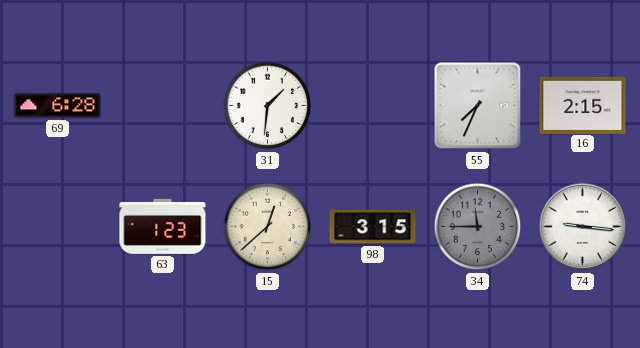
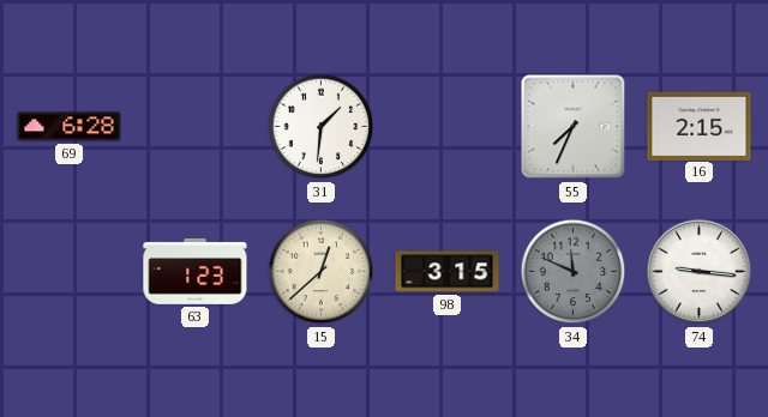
34: 11:45 -> 11:49
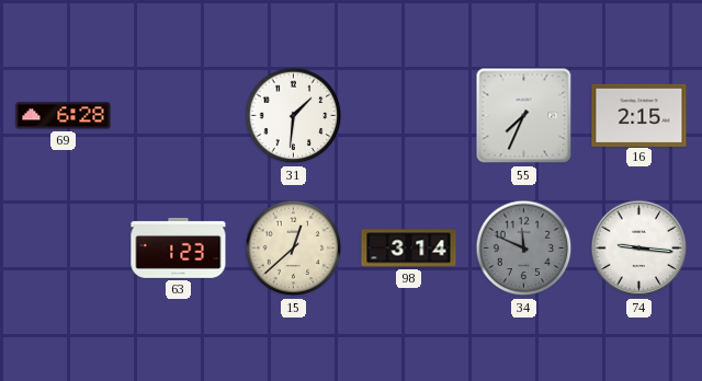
98: 3:15 -> 3:14
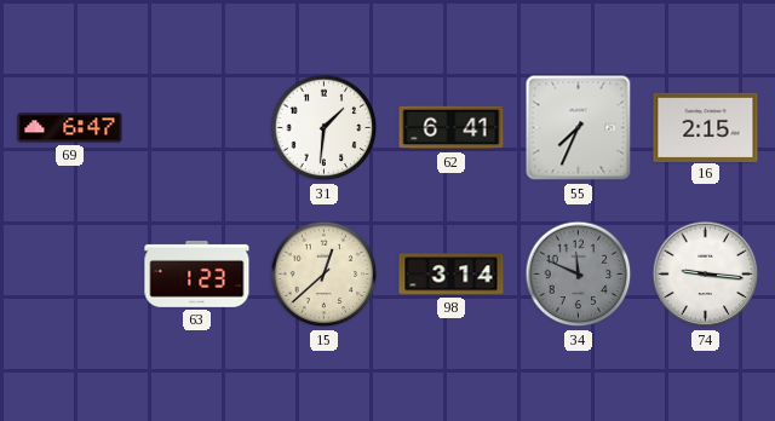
69: 6:28 -> 6:47
62: none -> 6:41
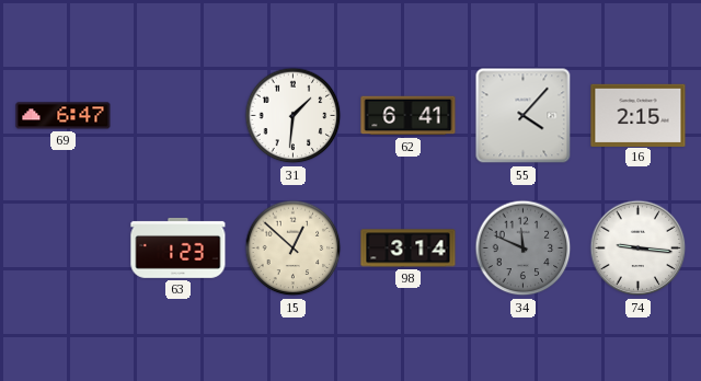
55: 7:34 -> 4:07
15: 12:38 -> 12:52
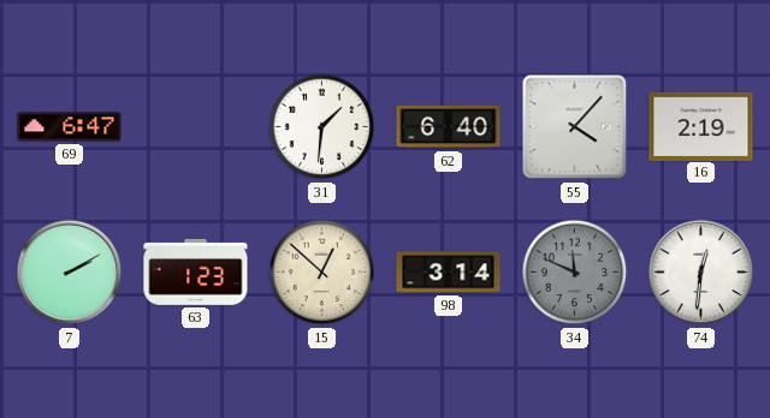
62: 6:41 -> 6:40
16: 2:15 -> 2:19
7: none -> 2:10
74: 9:16 -> 12:31
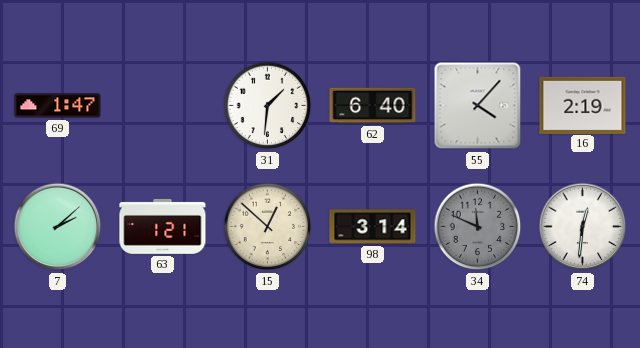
69: 6:47 -> 1:47
7: 2:10 -> 2:08
63: 1:23 -> 1:21
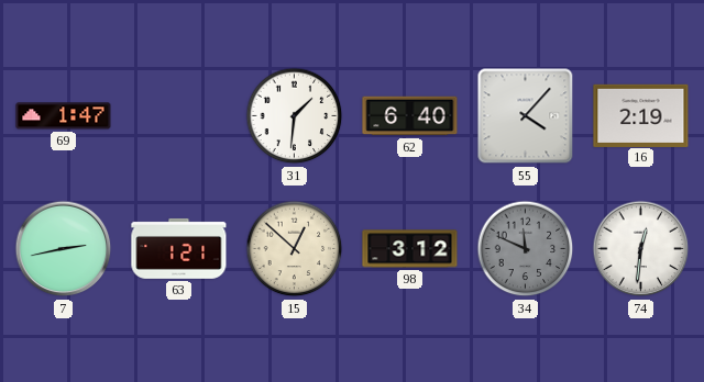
7: 2:08 -> 2:43
98: 3:14 -> 3:12
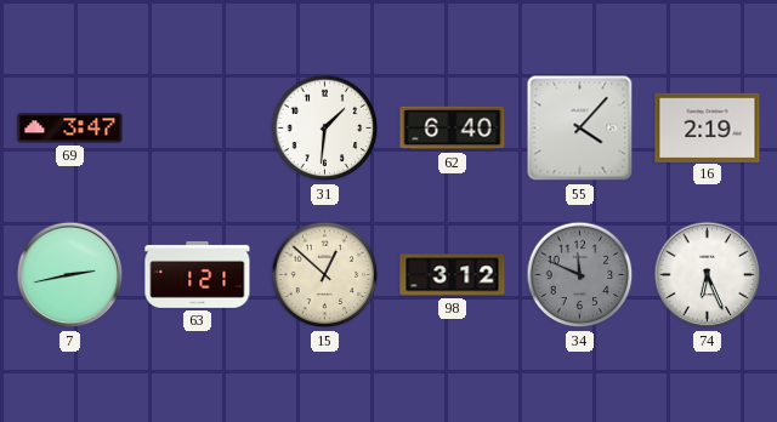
69: 1:47 -> 3:47
74: 12:31 -> 6:26
